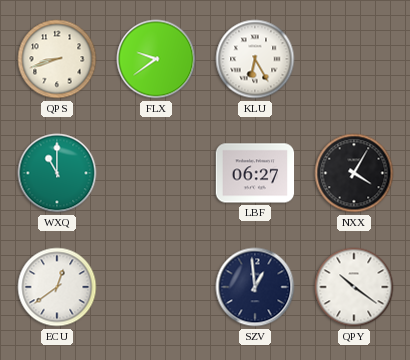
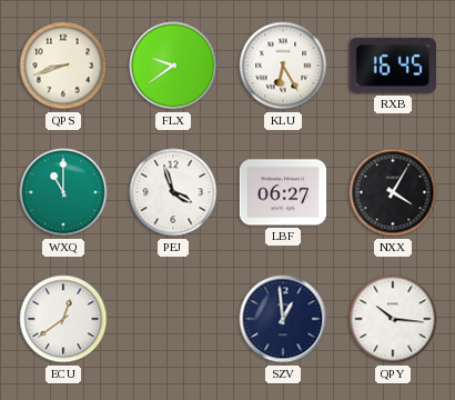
RXB: none -> 16:45
PEJ: none -> 3:57
QPY: 10:21 -> 10:16
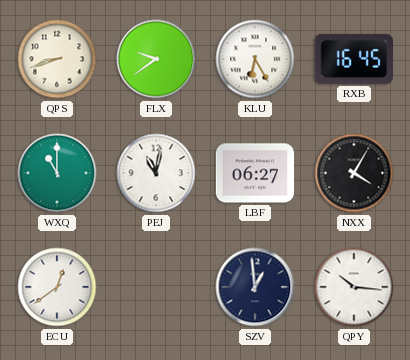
PEJ: 3:57 -> 11:02
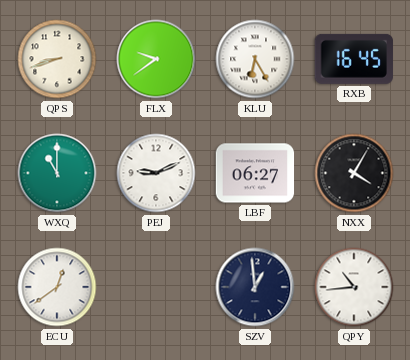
PEJ: 11:02 -> 9:11
QPY: 10:16 -> 10:44
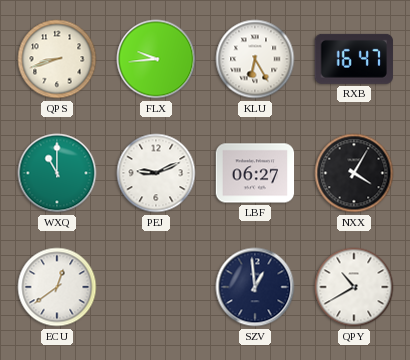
FLX: 9:39 -> 9:44
RXB: 16:45 -> 16:47
QPY: 10:44 -> 10:40
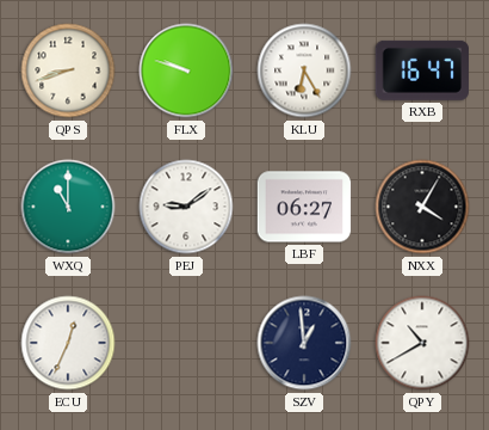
FLX: 9:44 -> 9:48
PEJ: 9:11 -> 9:09
ECU: 12:39 -> 12:34
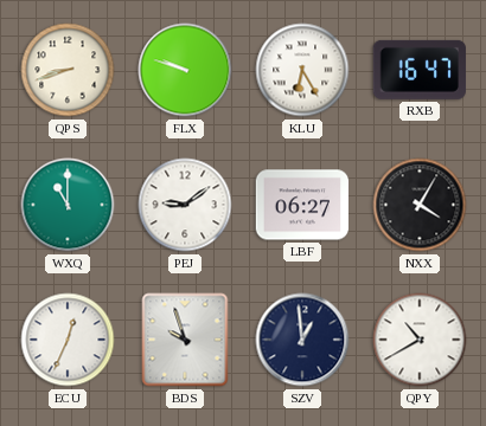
BDS: none -> 9:57
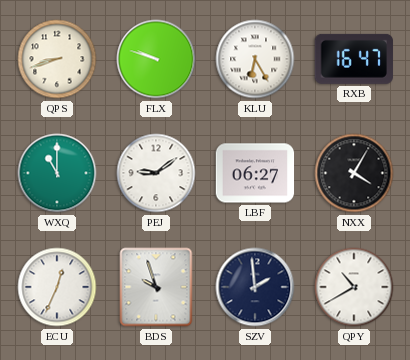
SZV: 12:59 -> 1:59
